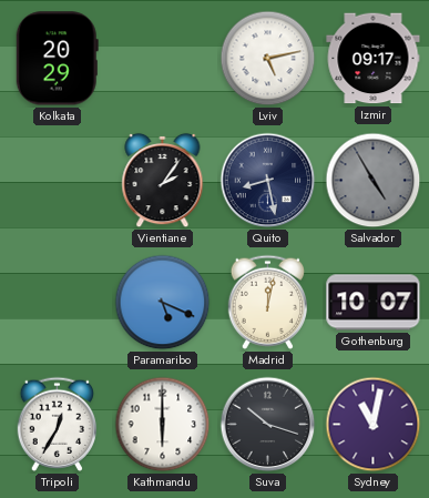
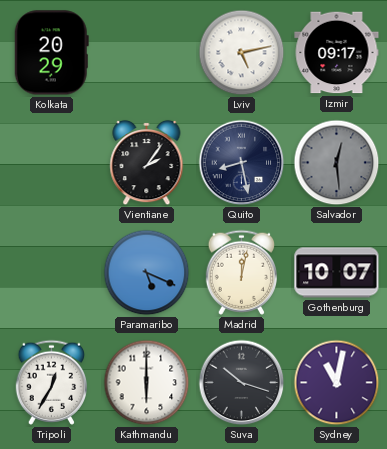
Salvador: 4:55 -> 12:29
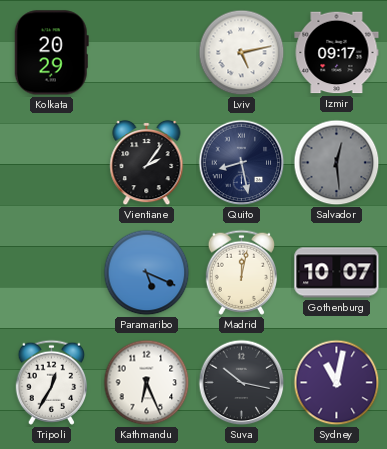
Kathmandu: 6:00 -> 6:26
Suva: 10:18 -> 10:17
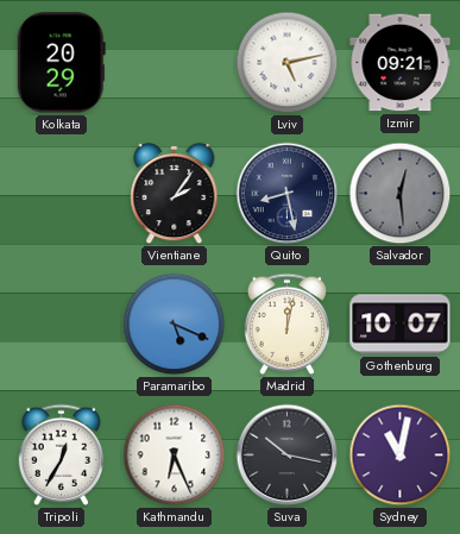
Izmir: 09:17 -> 09:21
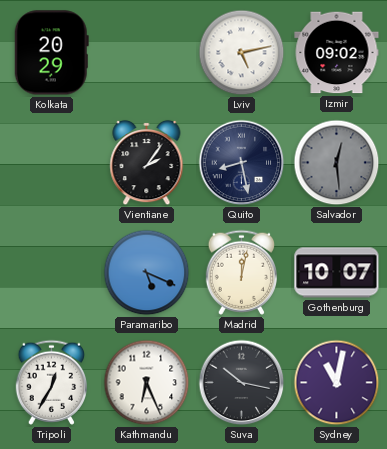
Izmir: 09:21 -> 09:02
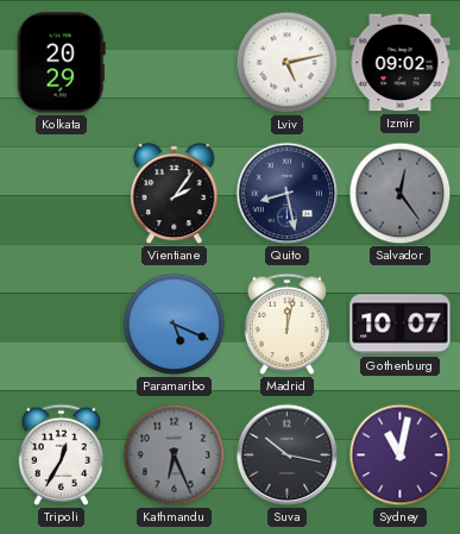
Salvador: 12:29 -> 12:24
Kathmandu dial: white -> grey
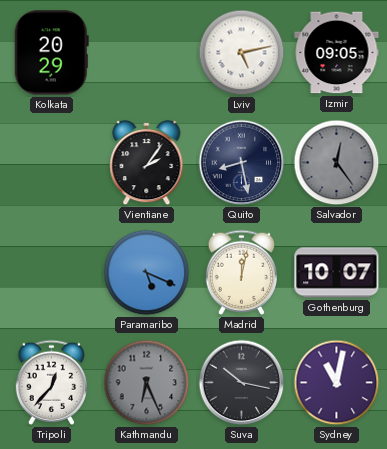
Izmir: 09:02 -> 09:05
Tripoli: 12:35 -> 12:37
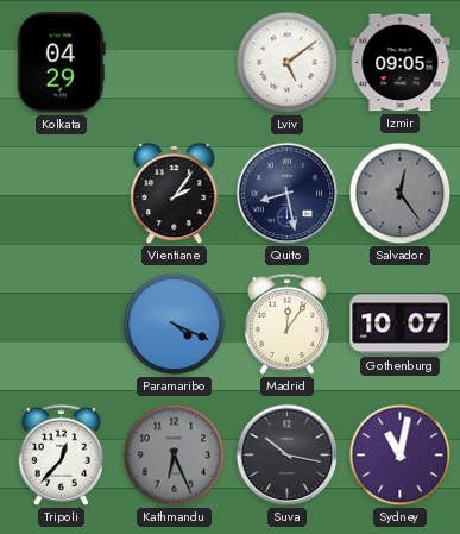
Kolkata: 20:29 -> 04:29
Lviv: 5:13 -> 5:09
Paramaribo: 5:19 -> 4:19
Madrid: 12:02 -> 12:06
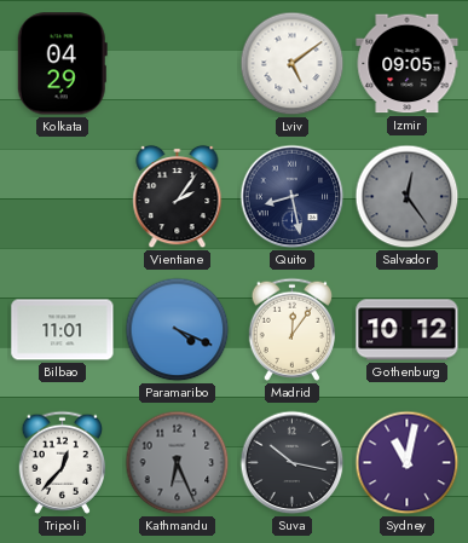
Bilbao: none -> 11:01
Gothenburg: 10:07 -> 10:12
